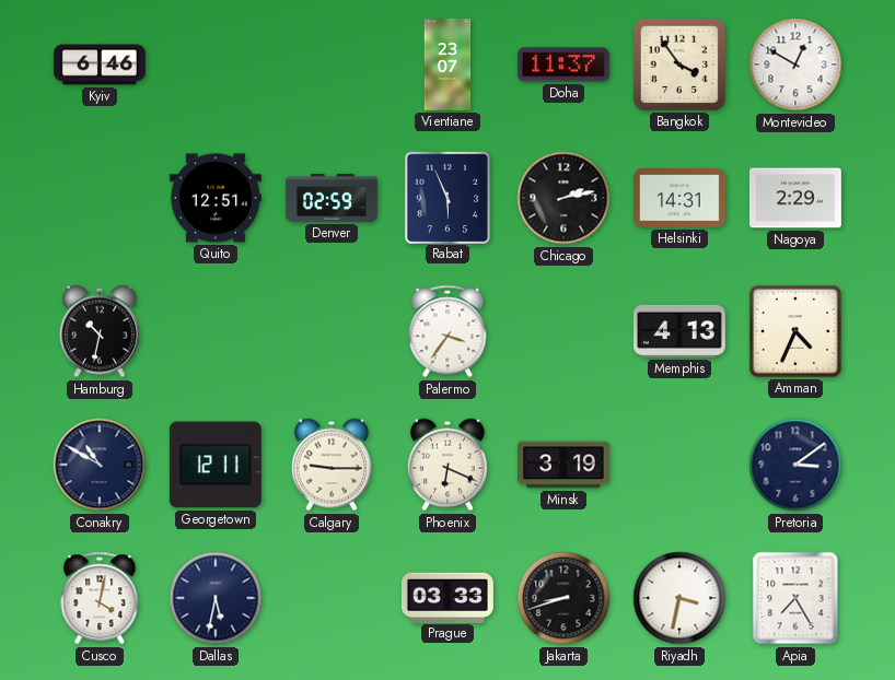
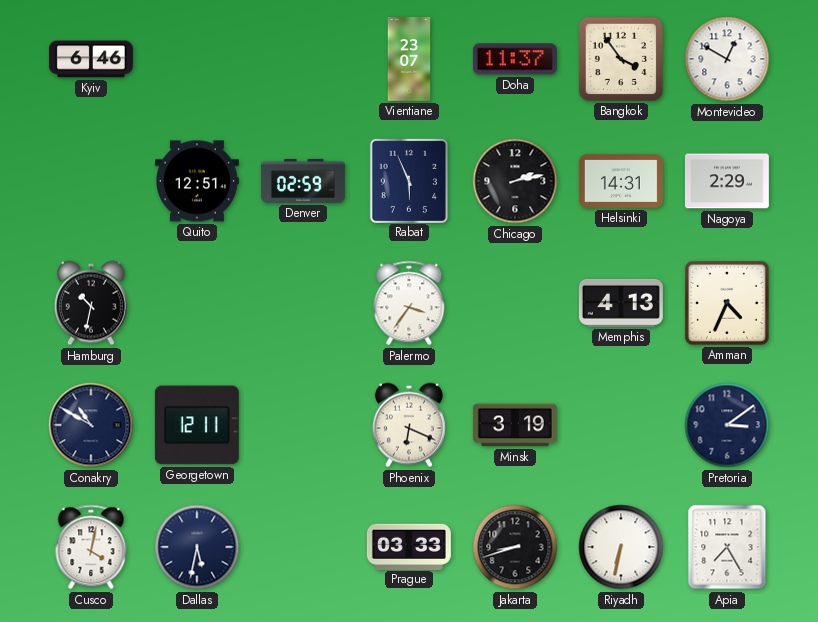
Calgary: 9:15 -> none
Riyadh: 3:32 -> 6:32
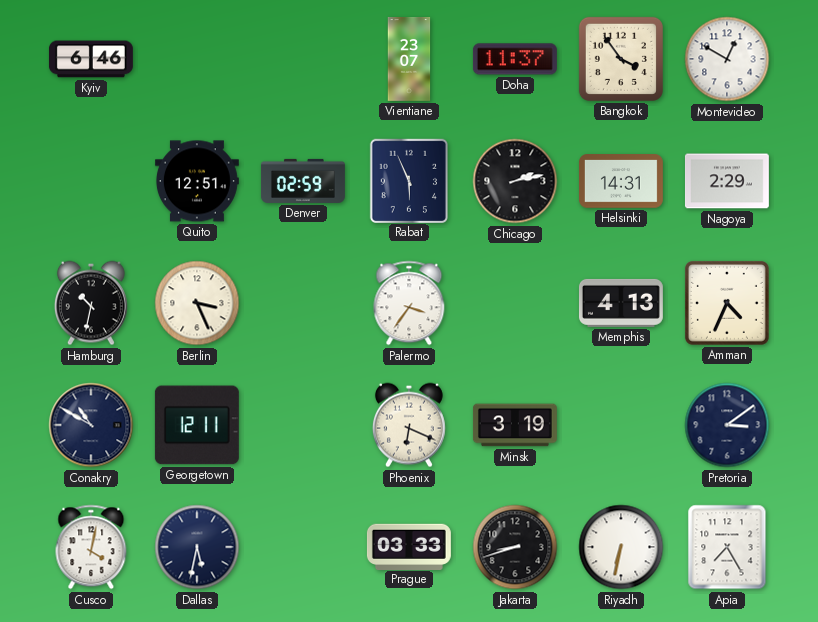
Berlin: none -> 3:26
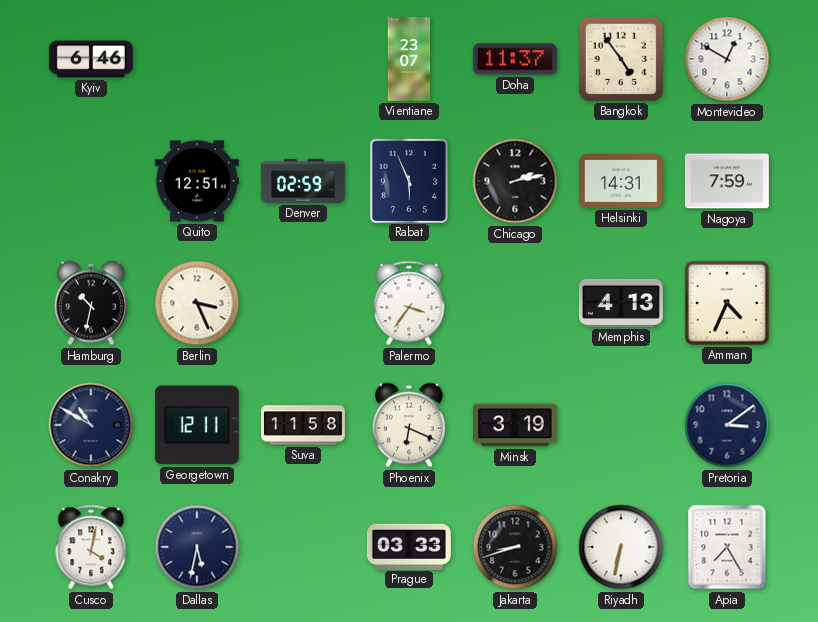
Bangkok: 3:54 -> 4:54
Nagoya: 2:29 -> 7:59
Suva: none -> 11:58
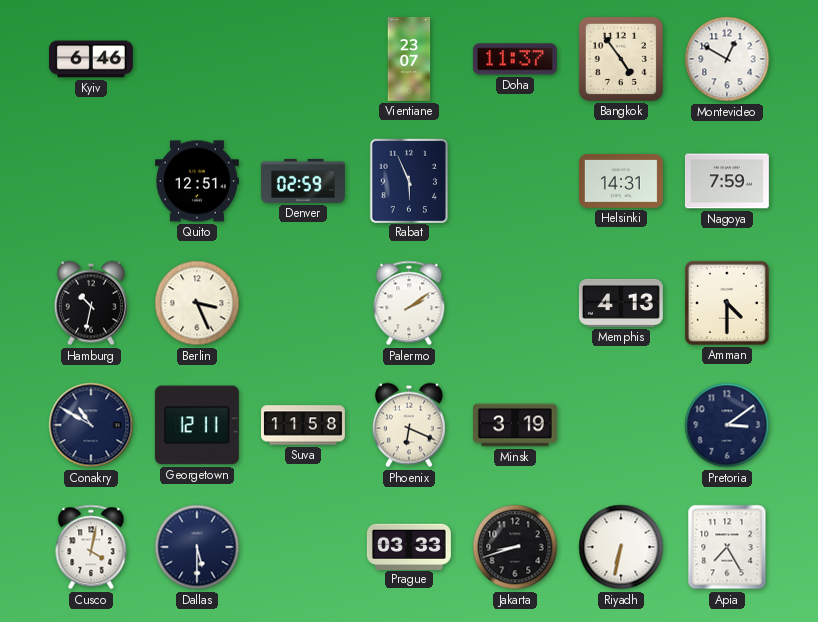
Chicago: 2:13 -> none
Palermo: 3:36 -> 2:09
Amman: 4:34 -> 4:30
Dallas: 5:32 -> 5:30
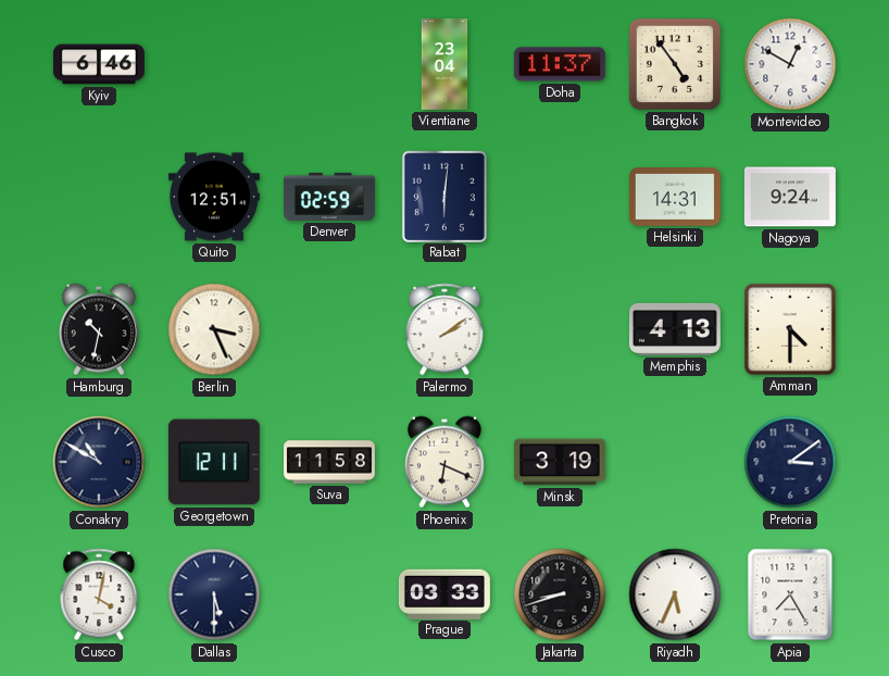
Vientiane: 23:07 -> 23:04
Rabat: 5:56 -> 6:01
Nagoya: 7:59 -> 9:24
Riyadh: 6:32 -> 5:34
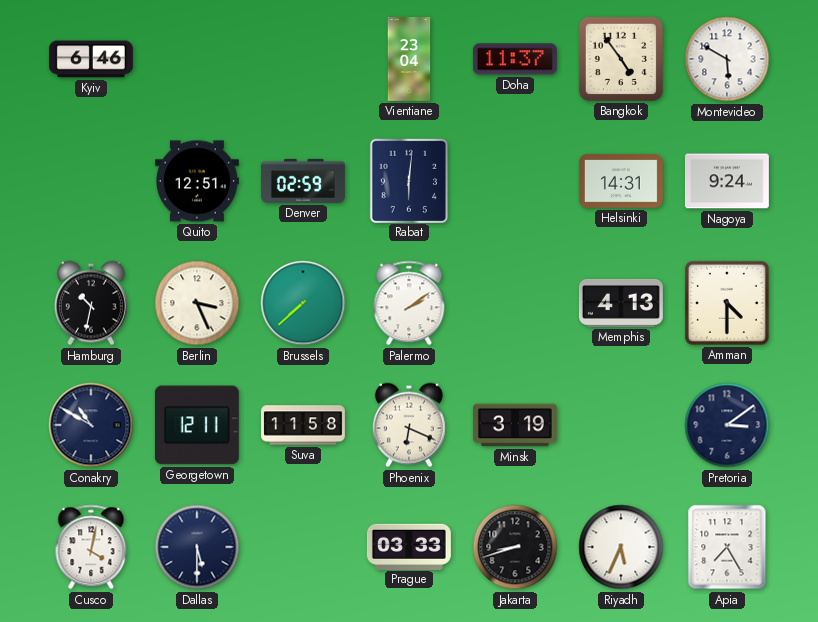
Montevideo: 12:50 -> 5:50
Brussels: none -> 7:38
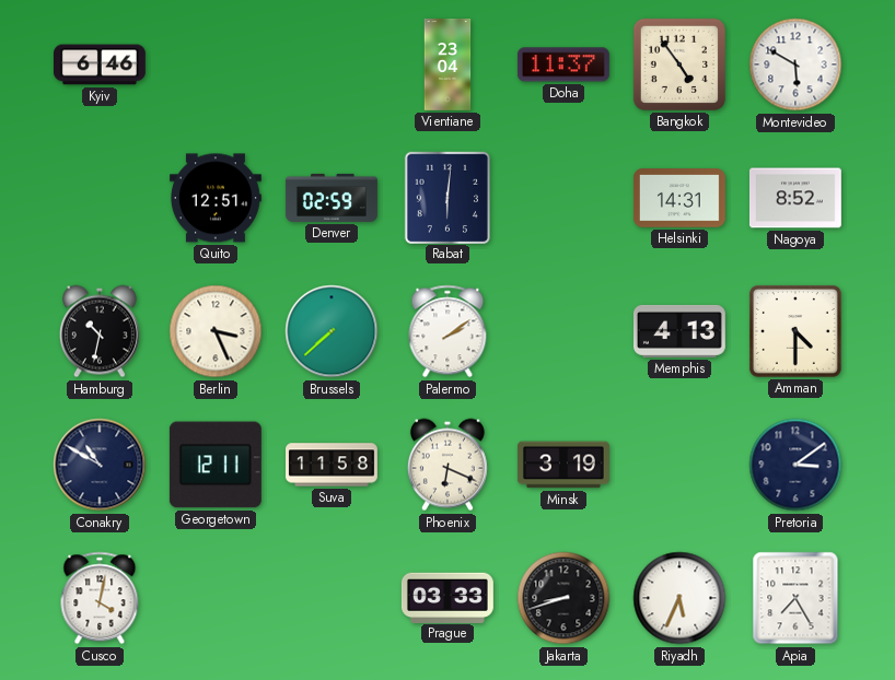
Nagoya: 9:24 -> 8:52
Dallas: 5:30 -> none
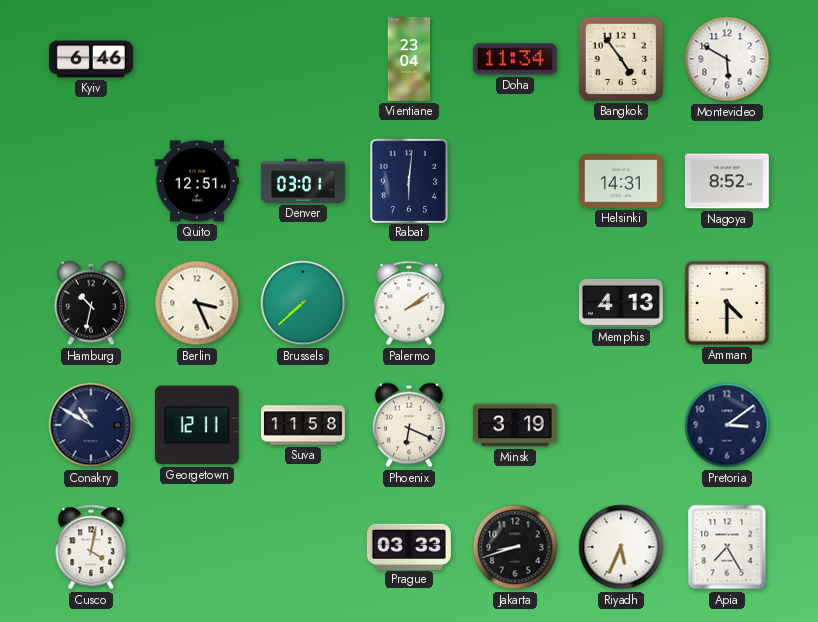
Doha: 11:37 -> 11:34
Denver: 02:59 -> 03:01
